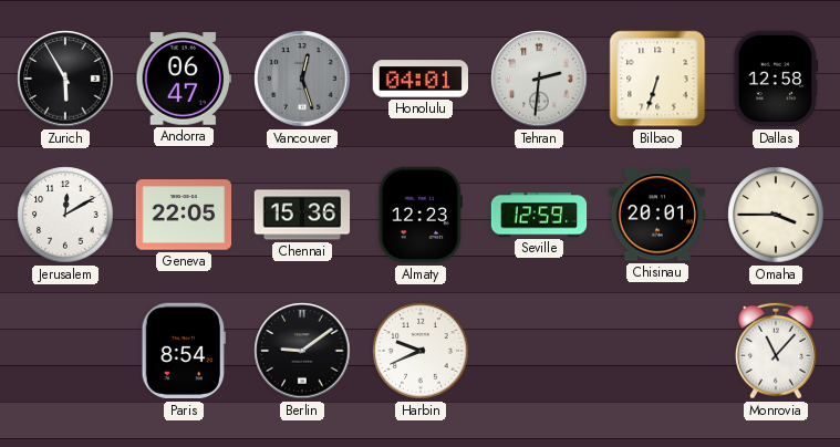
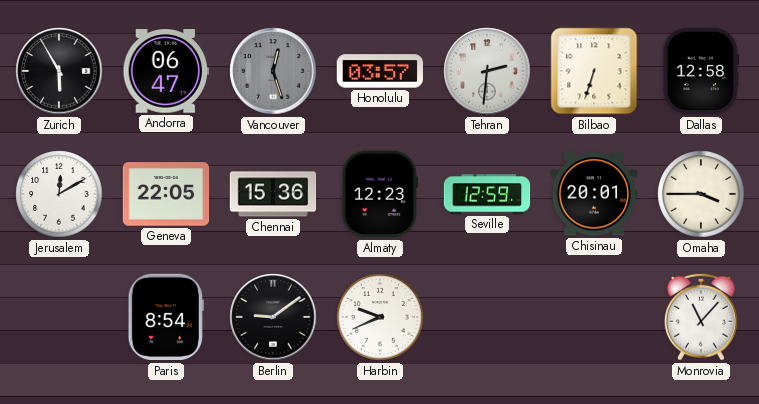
Honolulu: 04:01 -> 03:57
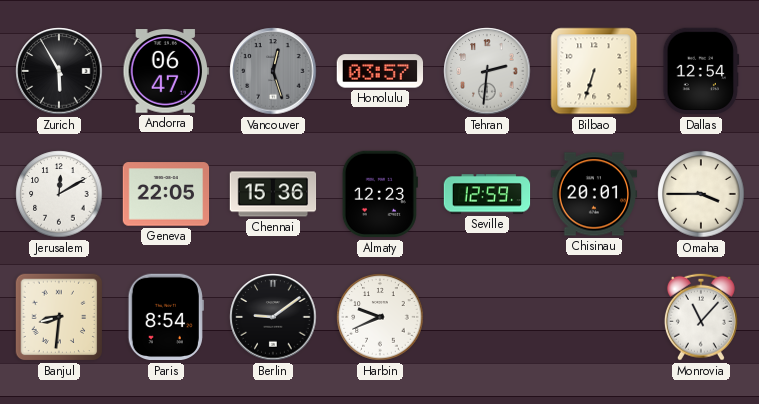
Dallas: 12:58 -> 12:54
Banjul: none -> 8:31
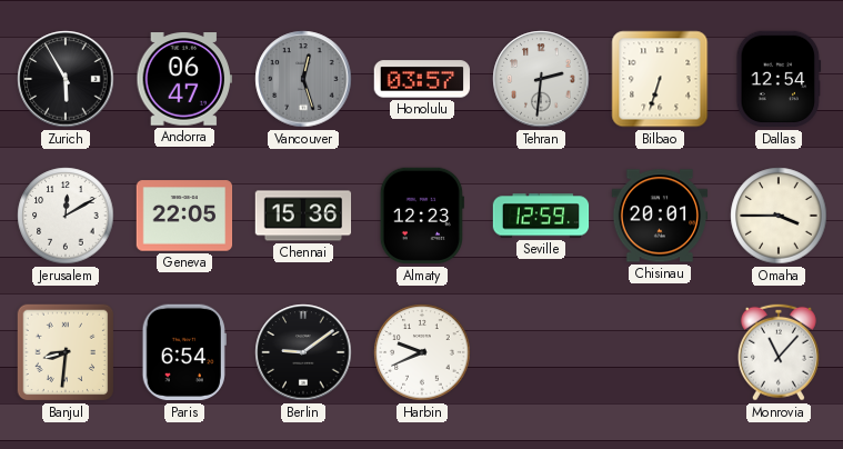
Paris: 8:54 -> 6:54
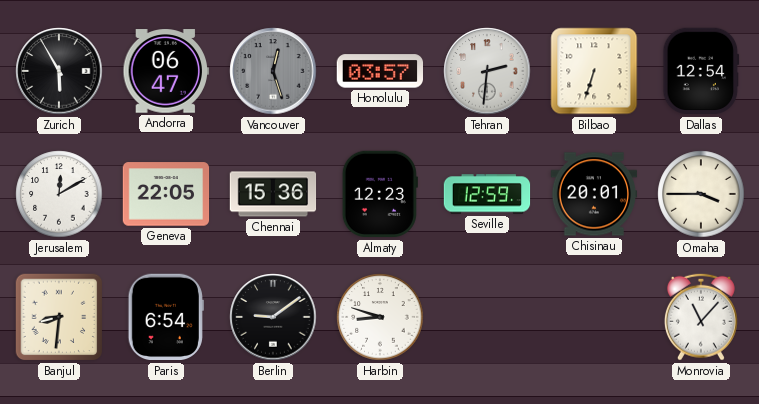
Harbin: 9:41 -> 8:48
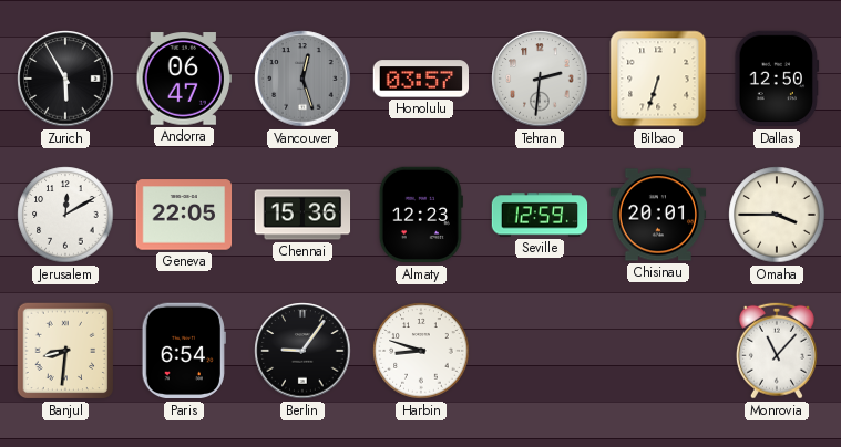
Dallas: 12:54 -> 12:50
Berlin: 9:09 -> 9:06
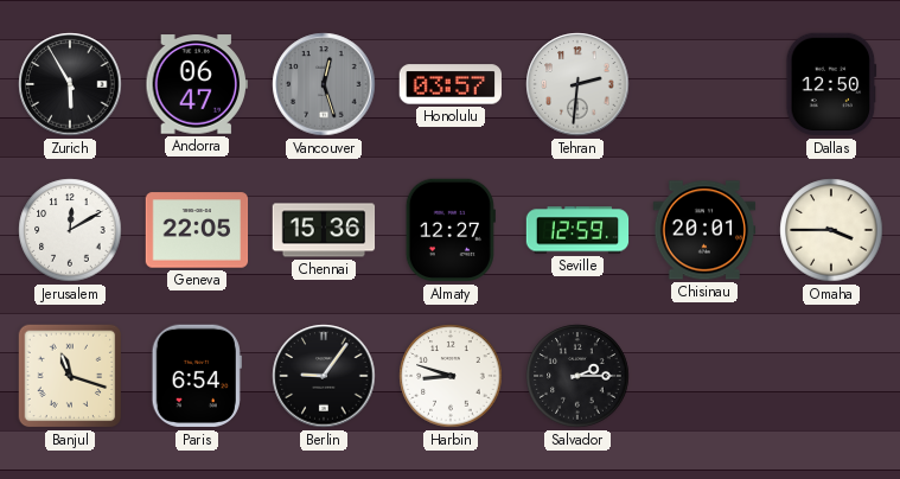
Bilbao: 6:33 -> none
Almaty: 12:23 -> 12:27
Banjul: 8:31 -> 11:18
Salvador: none -> 2:15
Monrovia: 11:07 -> none
